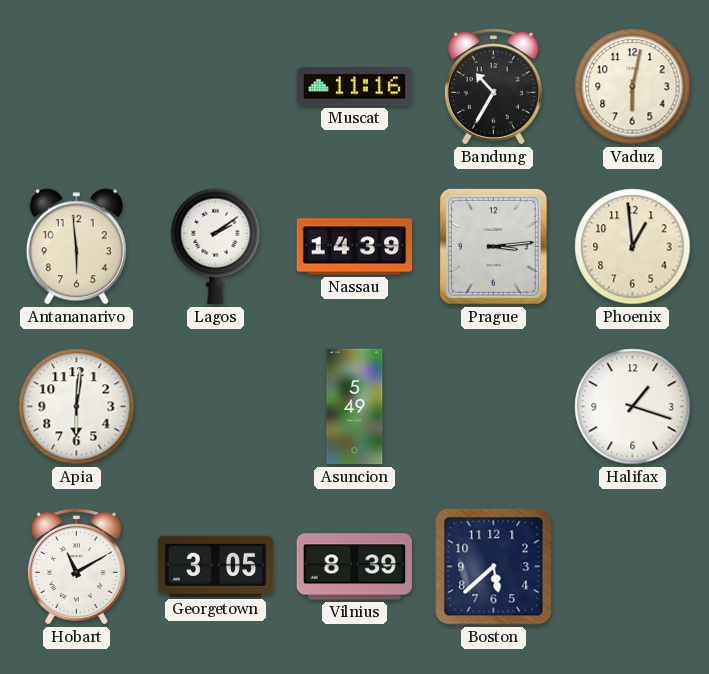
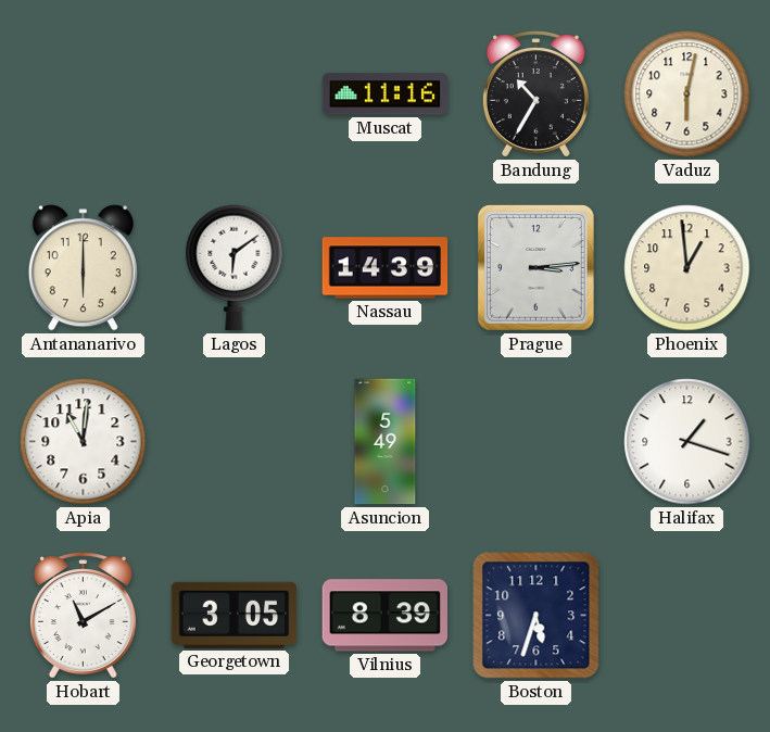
Antananarivo: 5:59 -> 6:00
Lagos: 2:09 -> 6:09
Apia: 6:01 -> 11:01
Boston: 5:38 -> 5:33
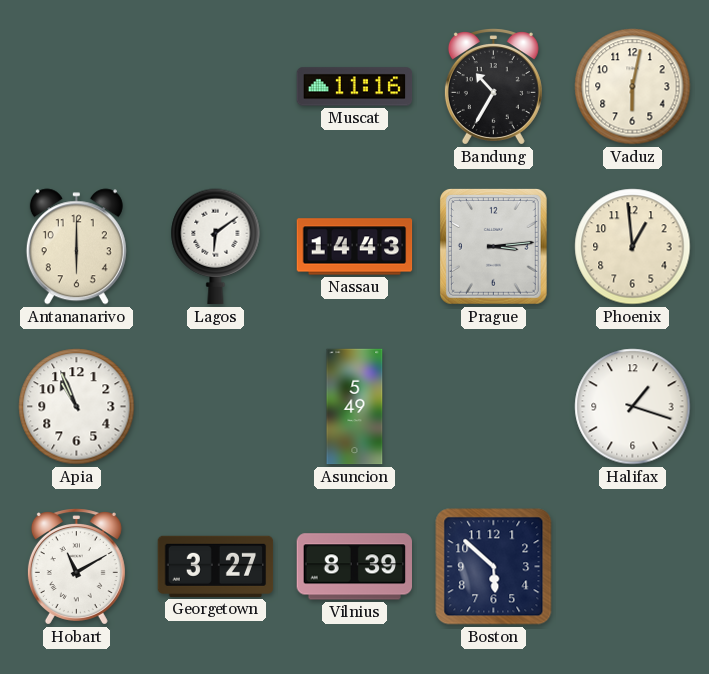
Nassau: 14:39 -> 14:43
Apia: 11:01 -> 10:56
Georgetown: 3:05 -> 3:27
Boston: 5:33 -> 5:52
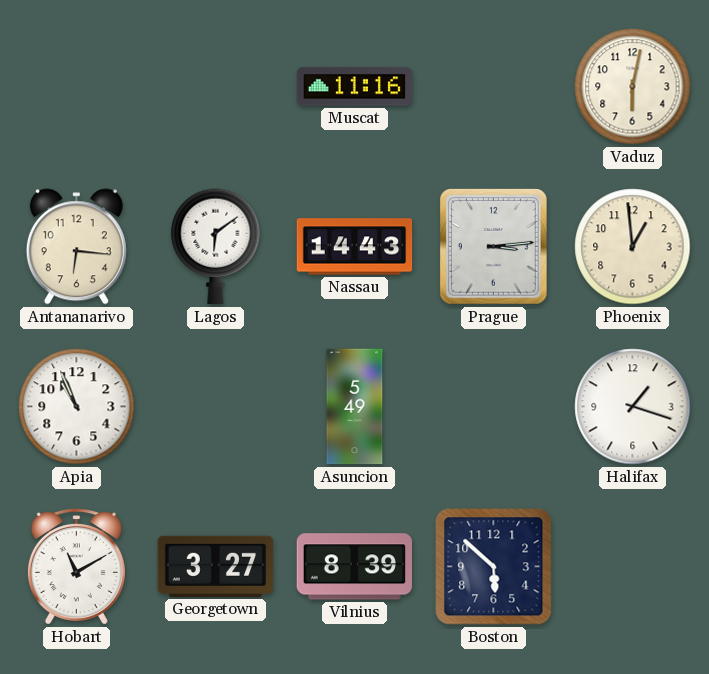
Bandung: 10:35 -> none
Antananarivo: 6:00 -> 6:16
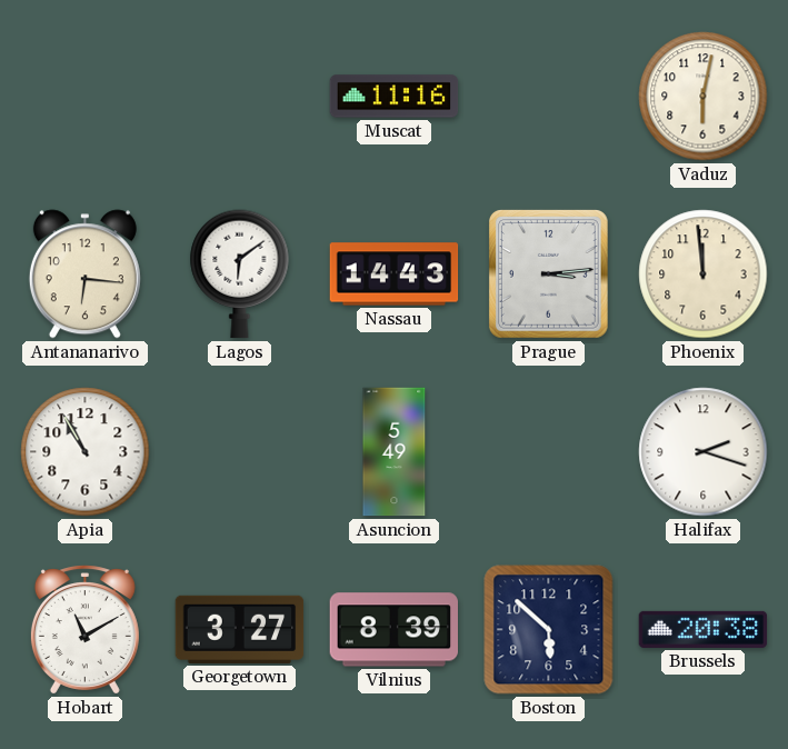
Phoenix: 12:59 -> 11:59
Apia: 10:56 -> 10:55
Halifax: 1:18 -> 2:18
Brussels: none -> 20:38
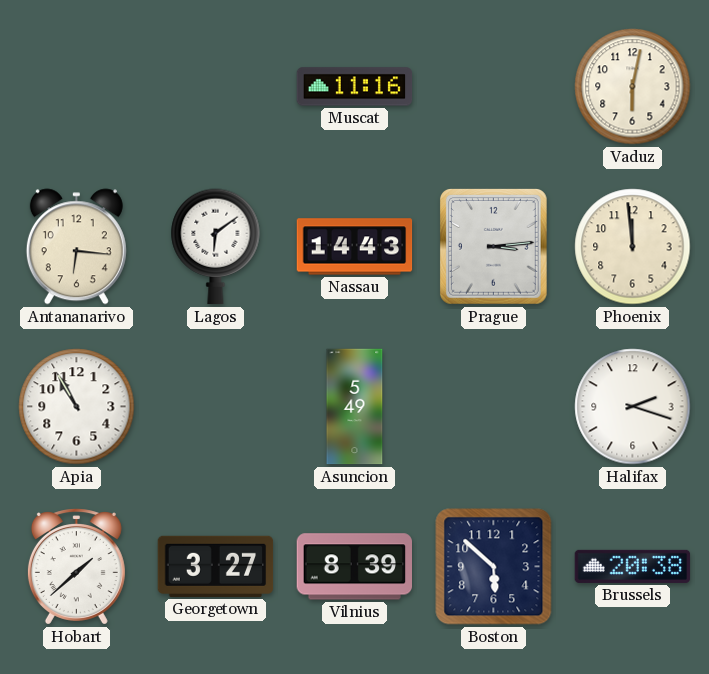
Hobart: 11:10 -> 1:38
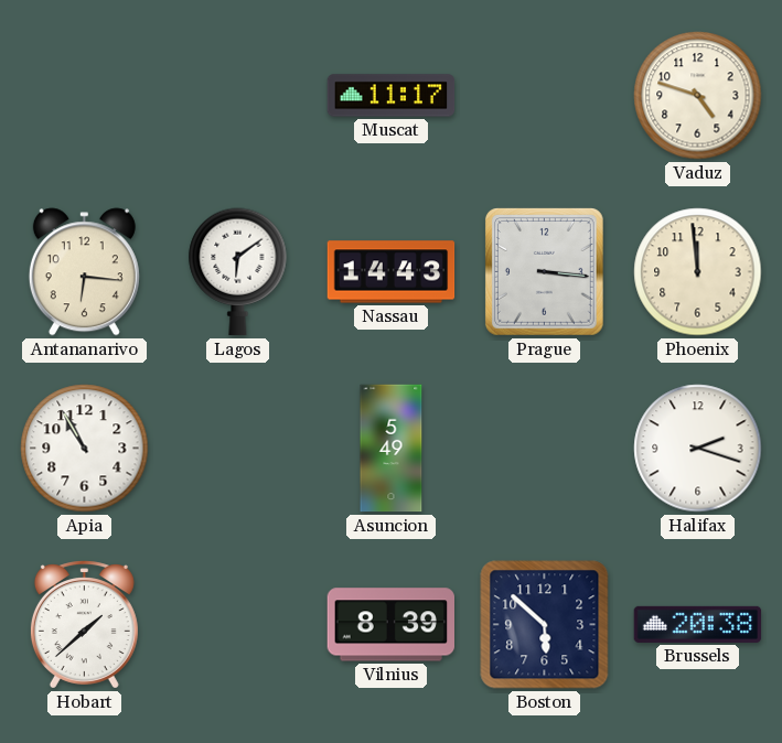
Muscat: 11:16 -> 11:17
Vaduz: 6:02 -> 4:48
Prague: 3:14 -> 3:16
Georgetown: 3:27 -> none
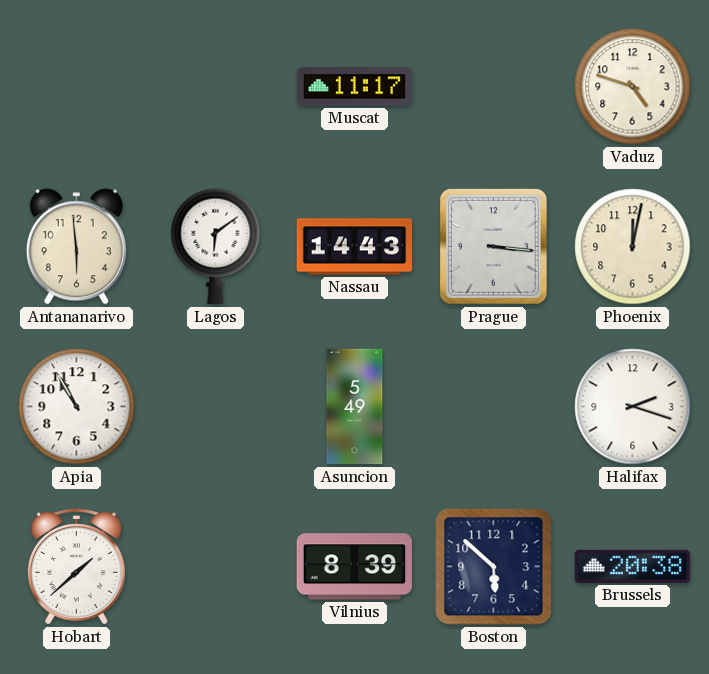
Antananarivo: 6:16 -> 5:59
Phoenix: 11:59 -> 12:02
